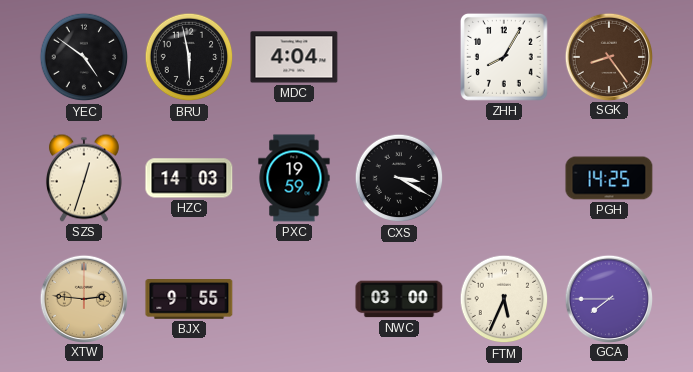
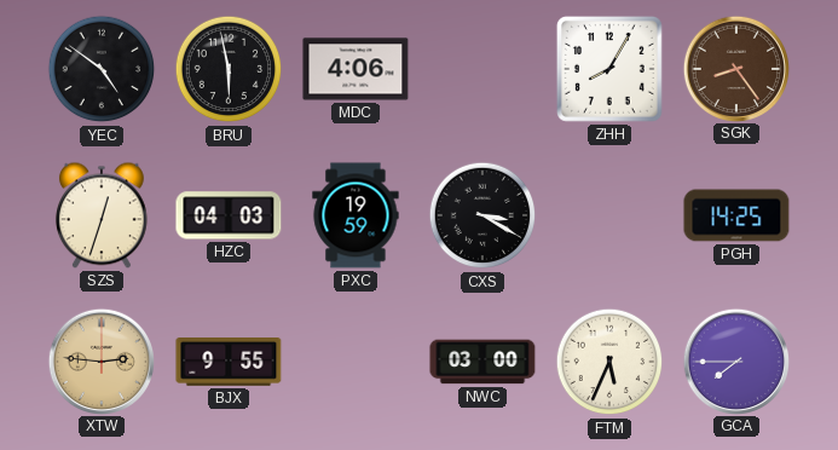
MDC: 4:04 -> 4:06
HZC: 14:03 -> 04:03
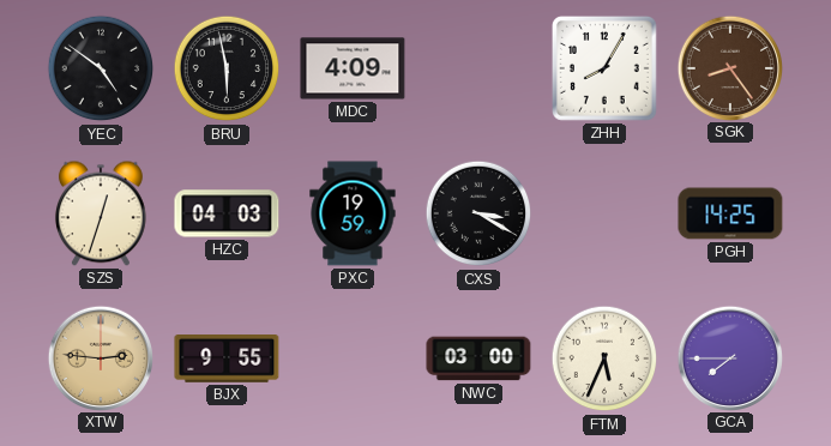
MDC: 4:06 -> 4:09
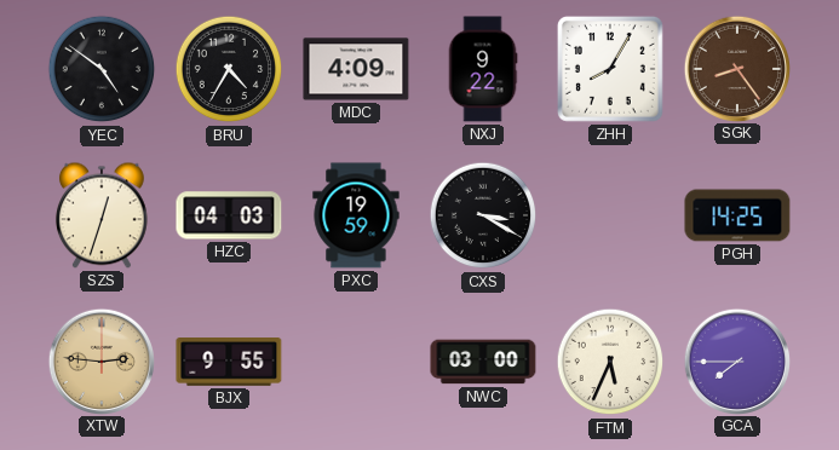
BRU: 5:58 -> 4:35
NXJ: none -> 9:22
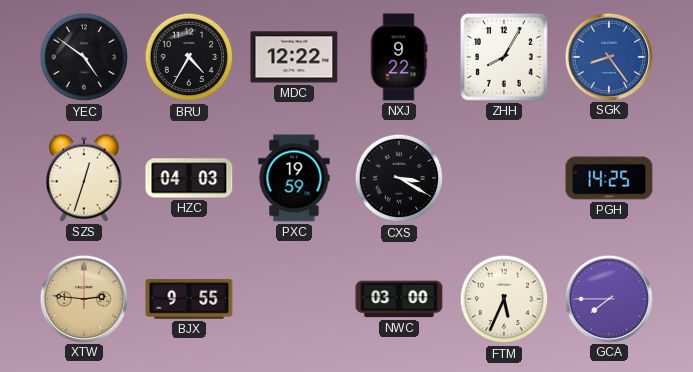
MDC: 4:09 -> 12:22
SGK dial: brown -> blue
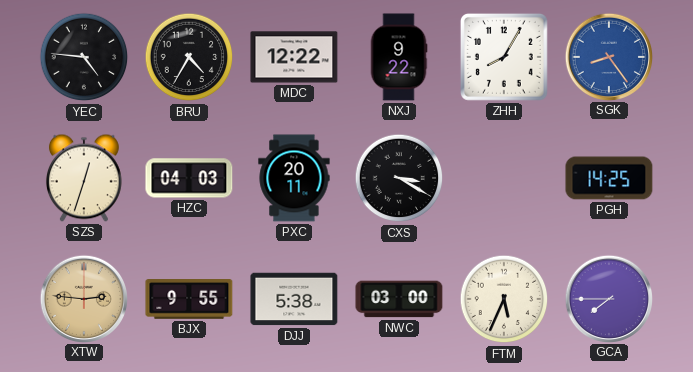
YEC: 4:51 -> 4:46
PXC: 19:59 -> 20:11
DJJ: none -> 5:38
